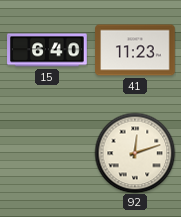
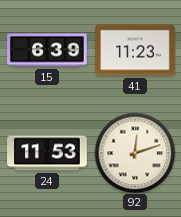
15: 6:40 -> 6:39
24: none -> 11:53
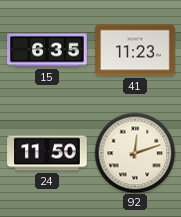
15: 6:39 -> 6:35
24: 11:53 -> 11:50
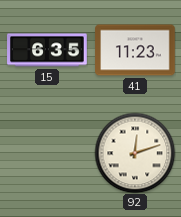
24: 11:50 -> none
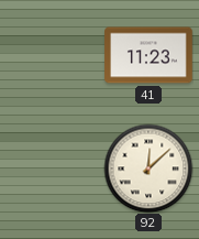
15: 6:35 -> none
92: 12:12 -> 12:08
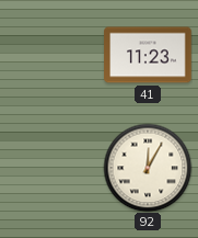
92: 12:08 -> 12:05
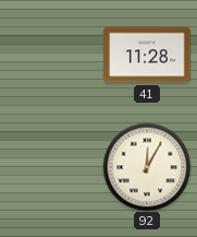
41: 11:23 -> 11:28
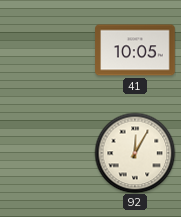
41: 11:28 -> 10:05
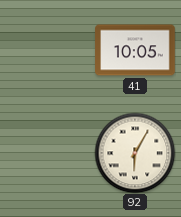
92: 12:05 -> 6:05
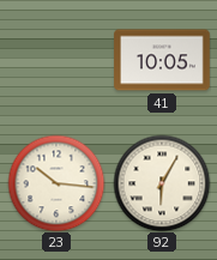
23: none -> 10:16
